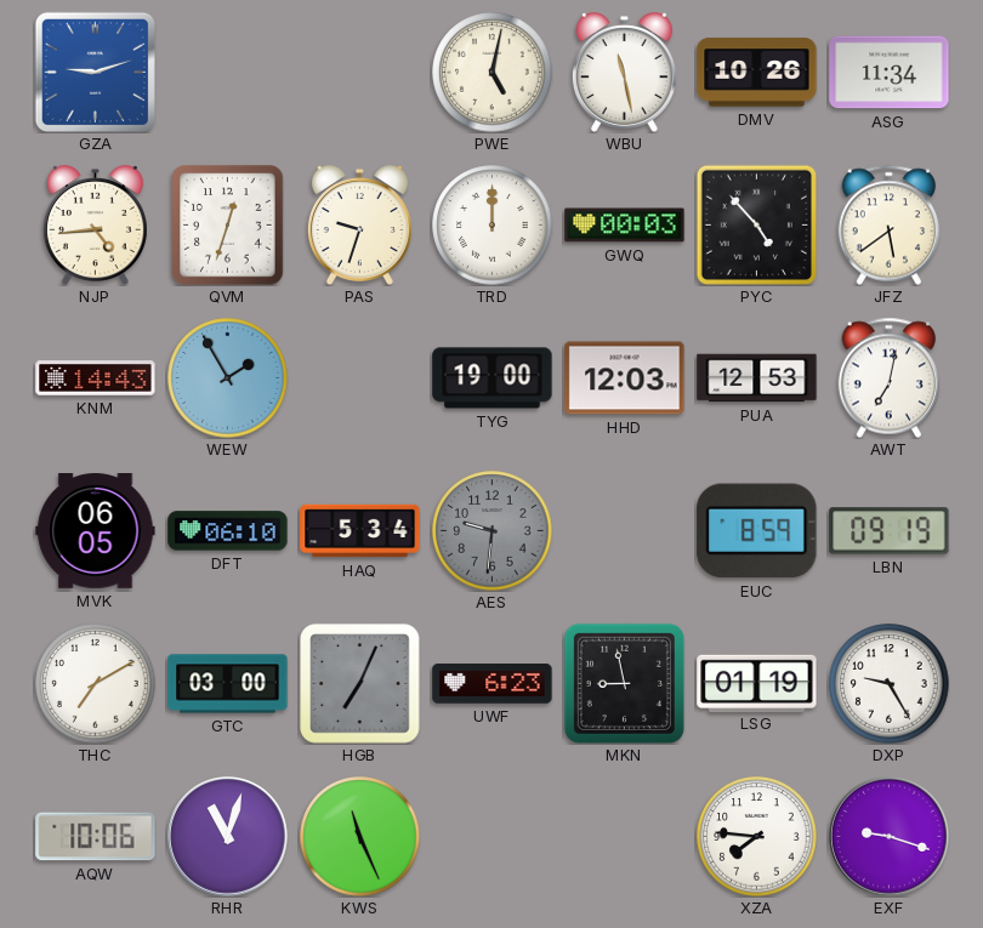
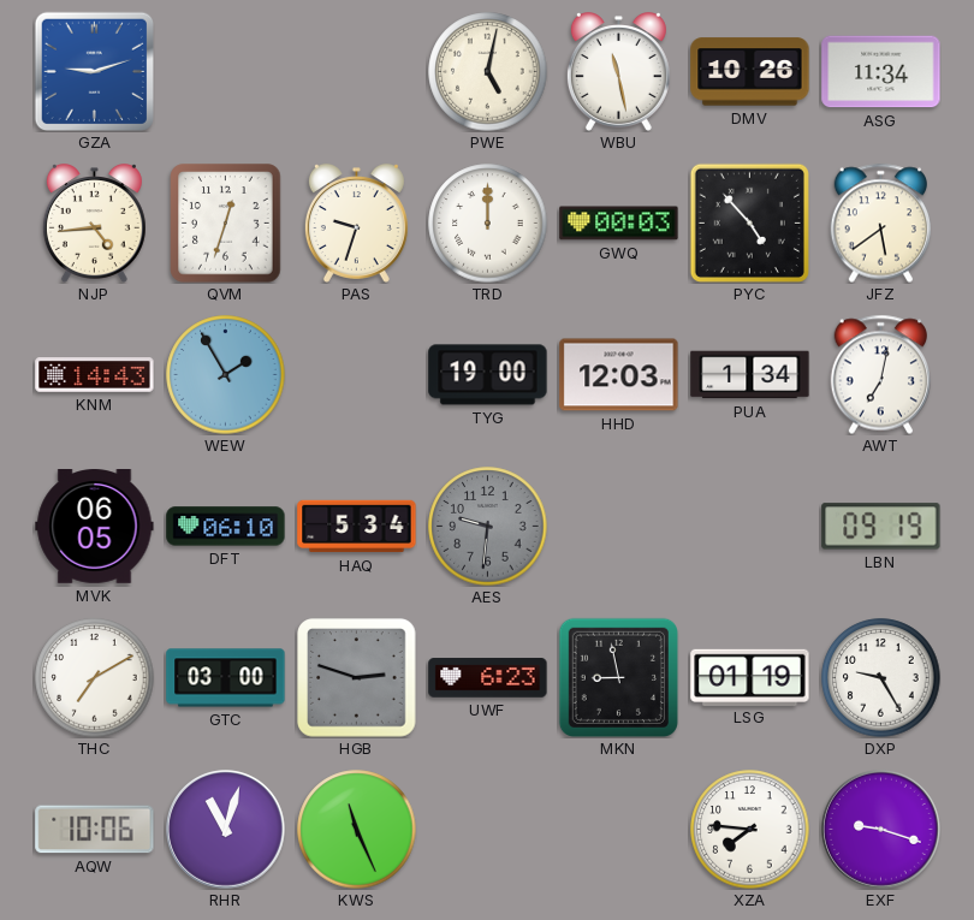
PUA: 12:53 -> 1:34
EUC: 8:59 -> none
HGB: 7:04 -> 2:48
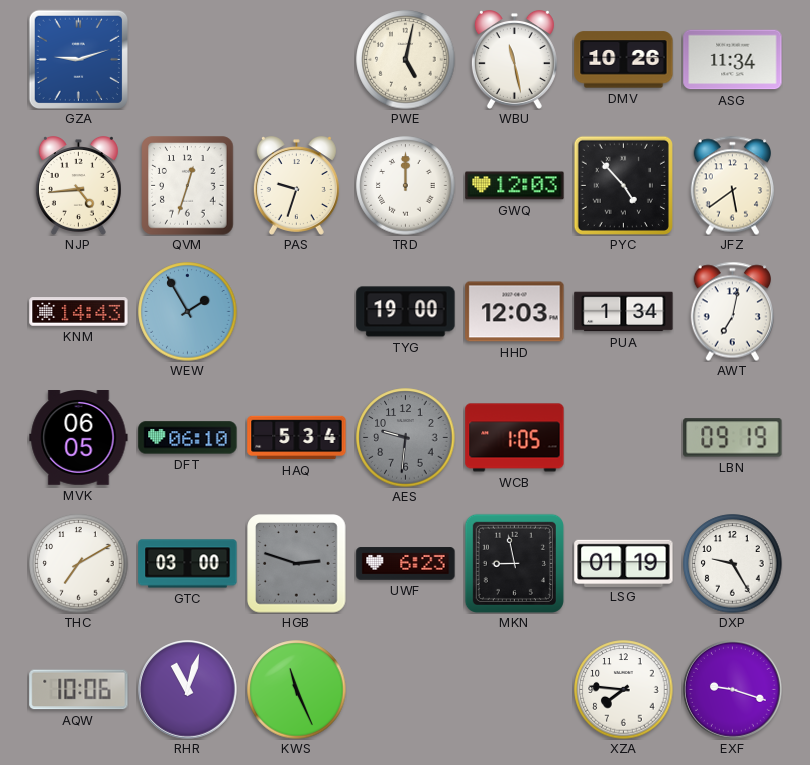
GWQ: 00:03 -> 12:03
WCB: none -> 1:05
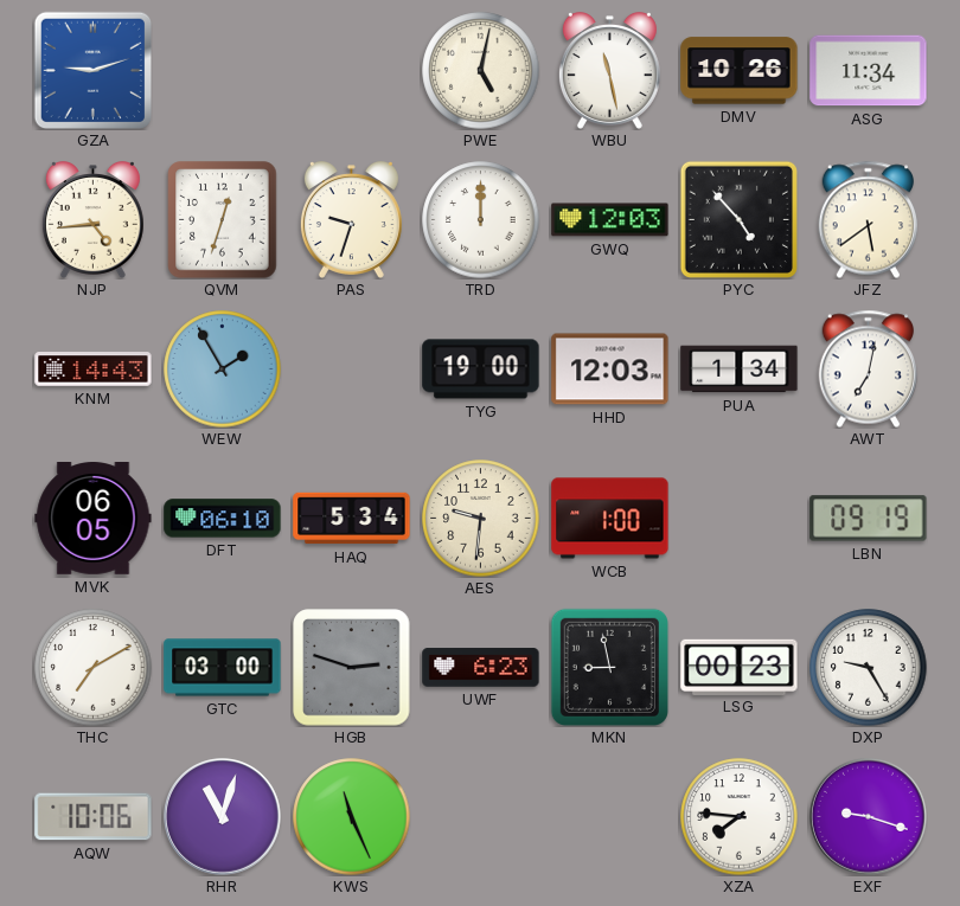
AES dial: grey -> cream
WCB: 1:05 -> 1:00
LSG: 01:19 -> 00:23
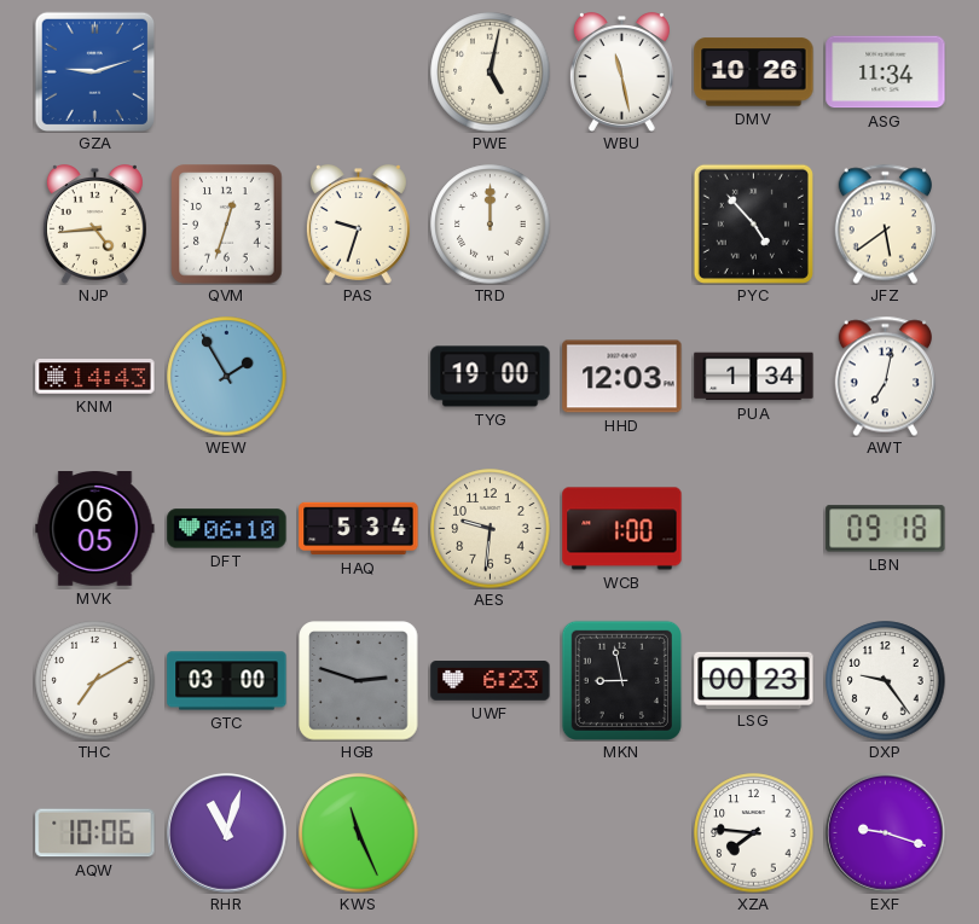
GWQ: 12:03 -> none
LBN: 09:19 -> 09:18
DXP: 9:25 -> 9:24
